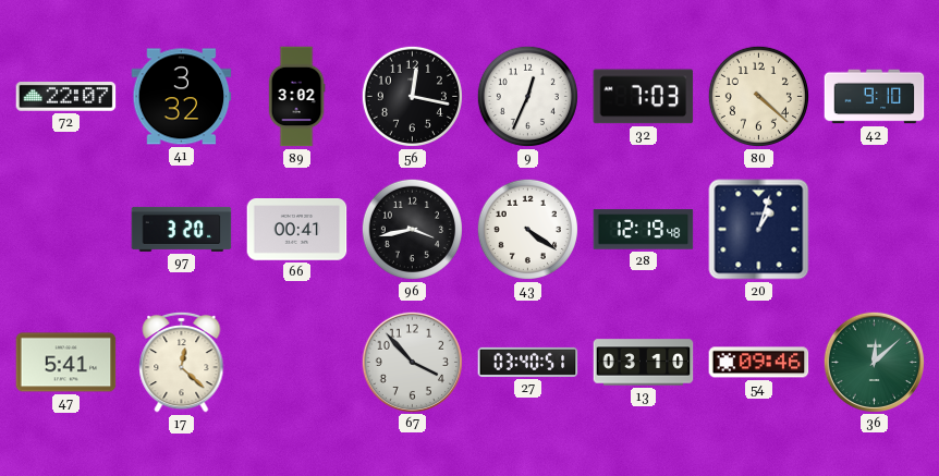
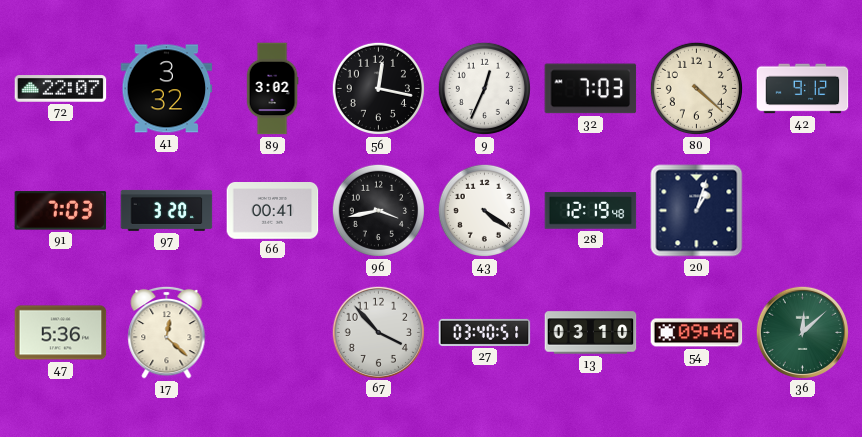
42: 9:10 -> 9:12
91: none -> 7:03
47: 5:41 -> 5:36
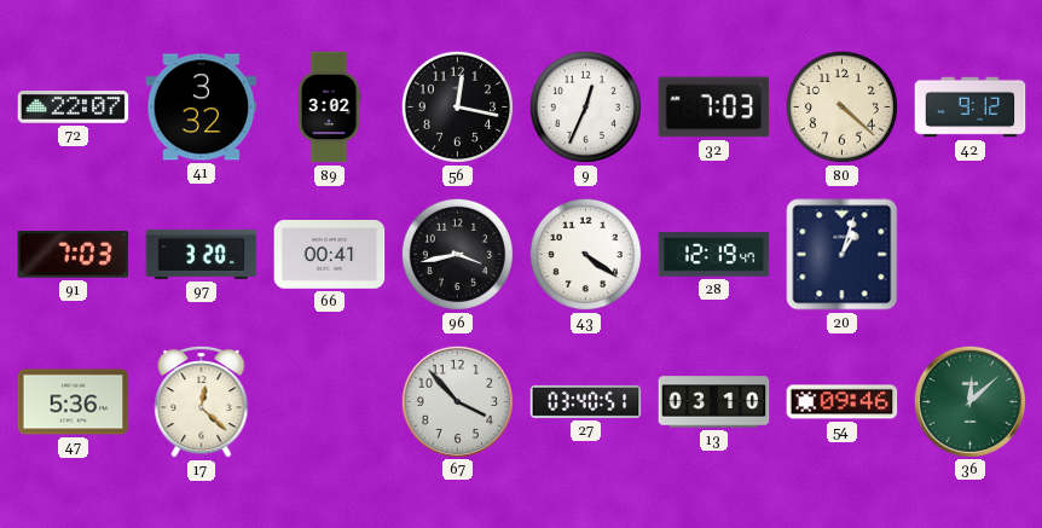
28: 12:19:48 -> 12:19:47
